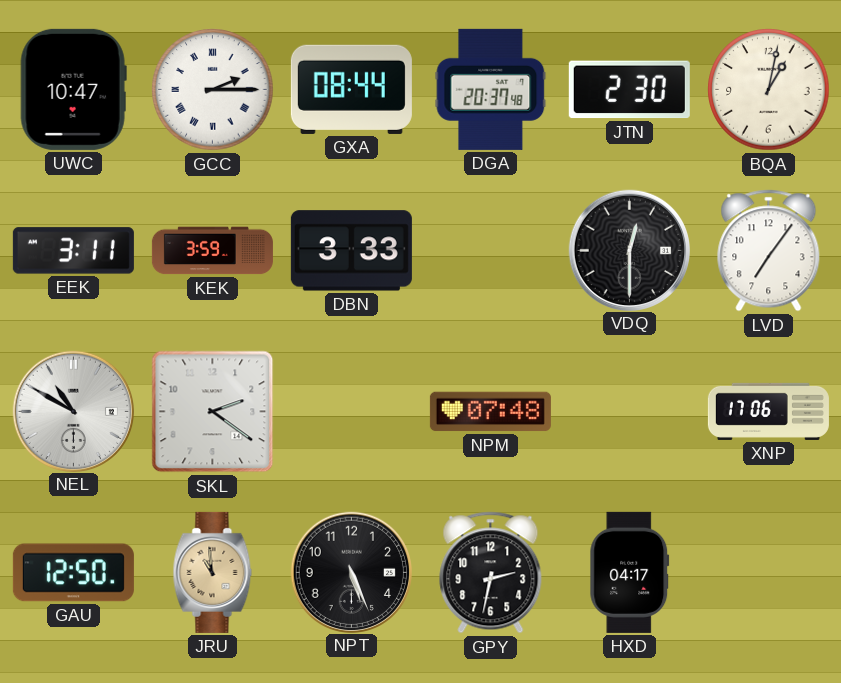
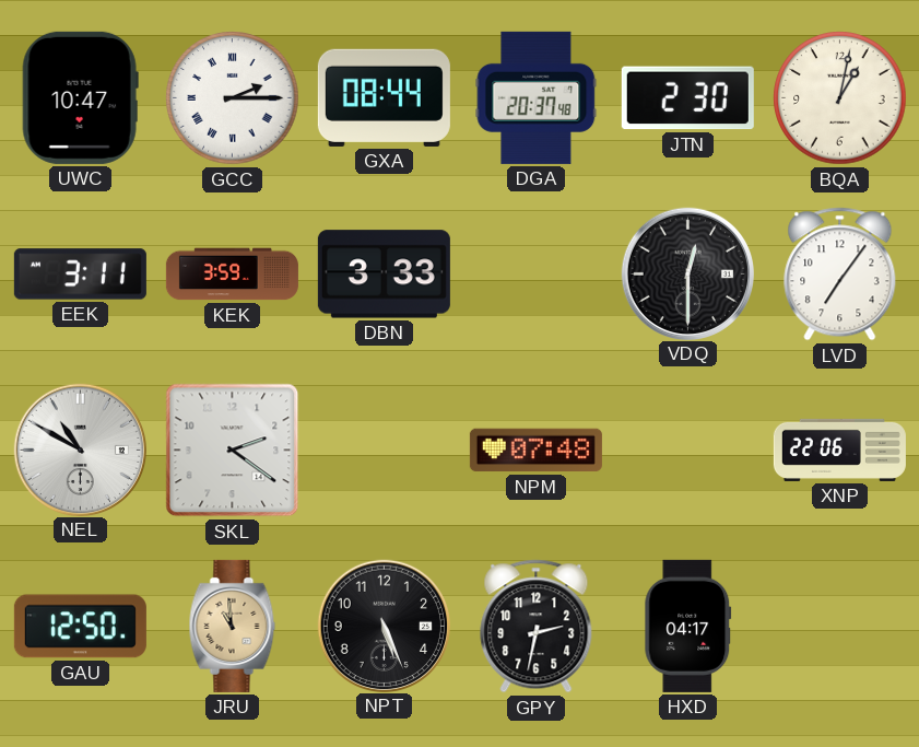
XNP: 17:06 -> 22:06
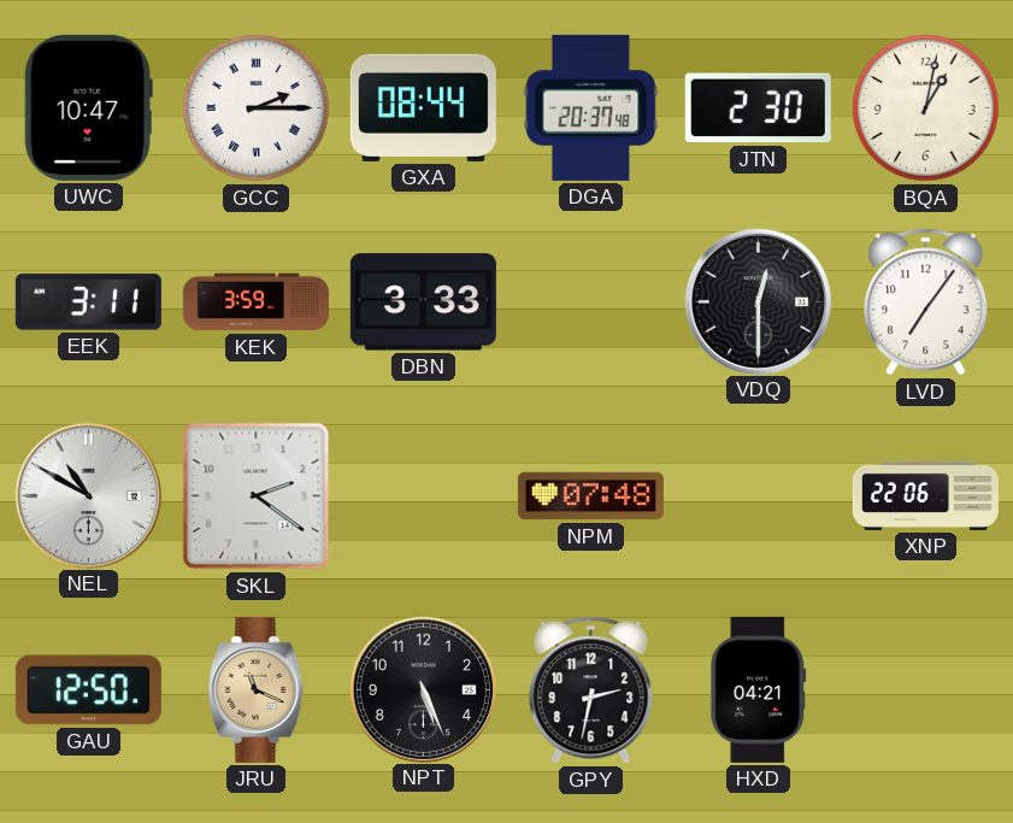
JRU: 10:59 -> 11:19
HXD: 04:17 -> 04:21
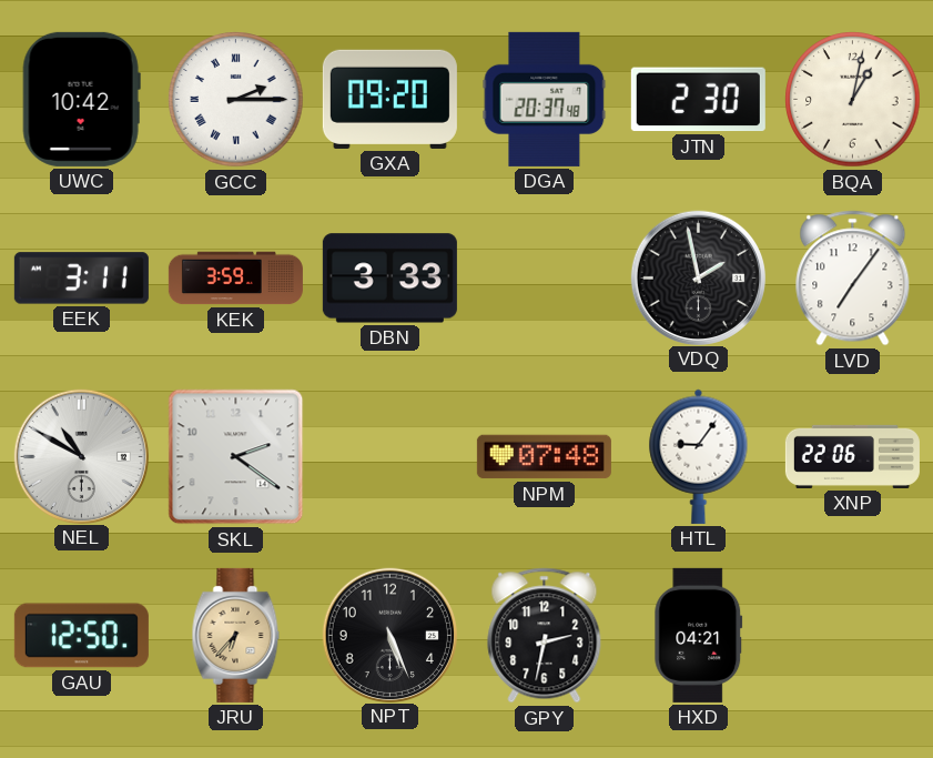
UWC: 10:47 -> 10:42
GXA: 08:44 -> 09:20
VDQ: 12:30 -> 1:58
HTL: none -> 9:06
JRU: 11:19 -> 6:37
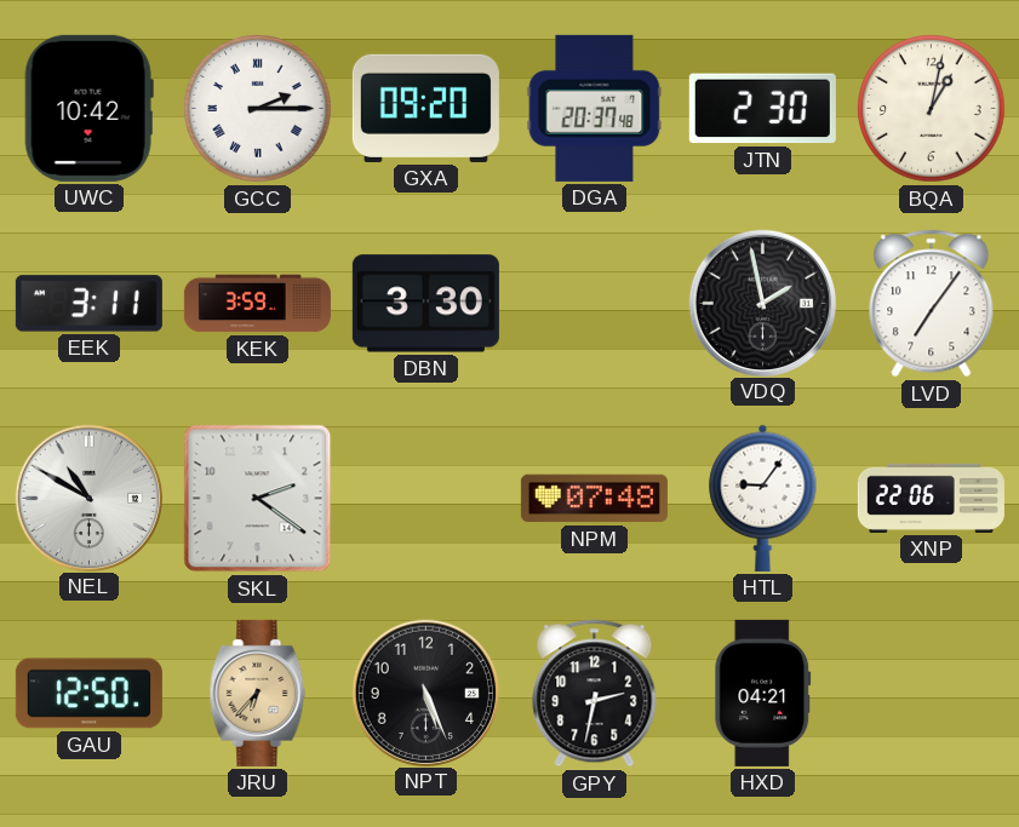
DBN: 3:33 -> 3:30
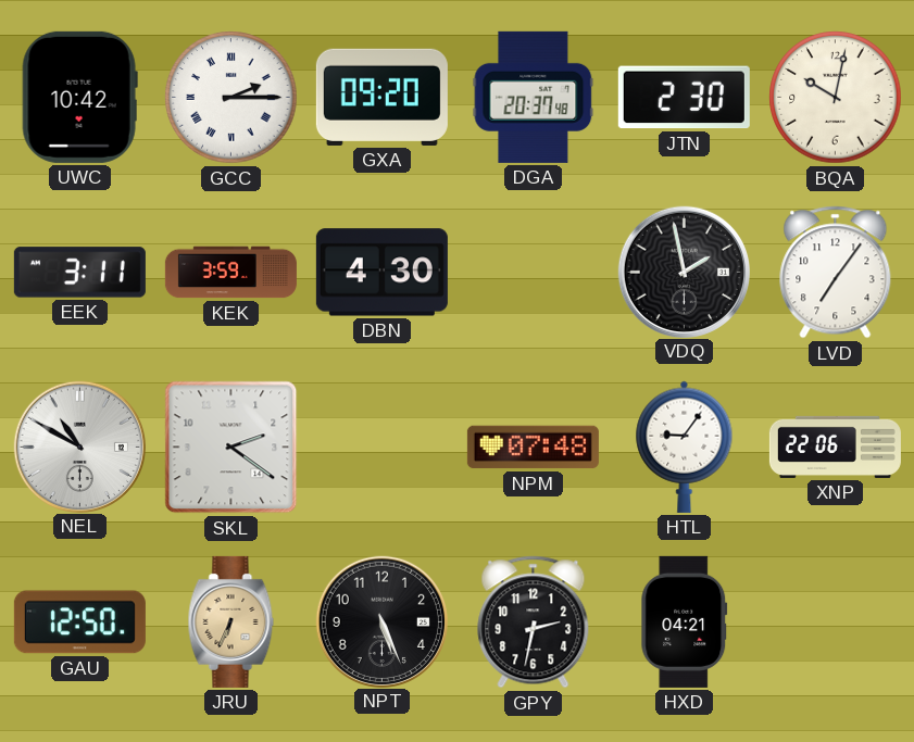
BQA: 1:02 -> 10:02
DBN: 3:30 -> 4:30
JRU: 6:37 -> 6:34
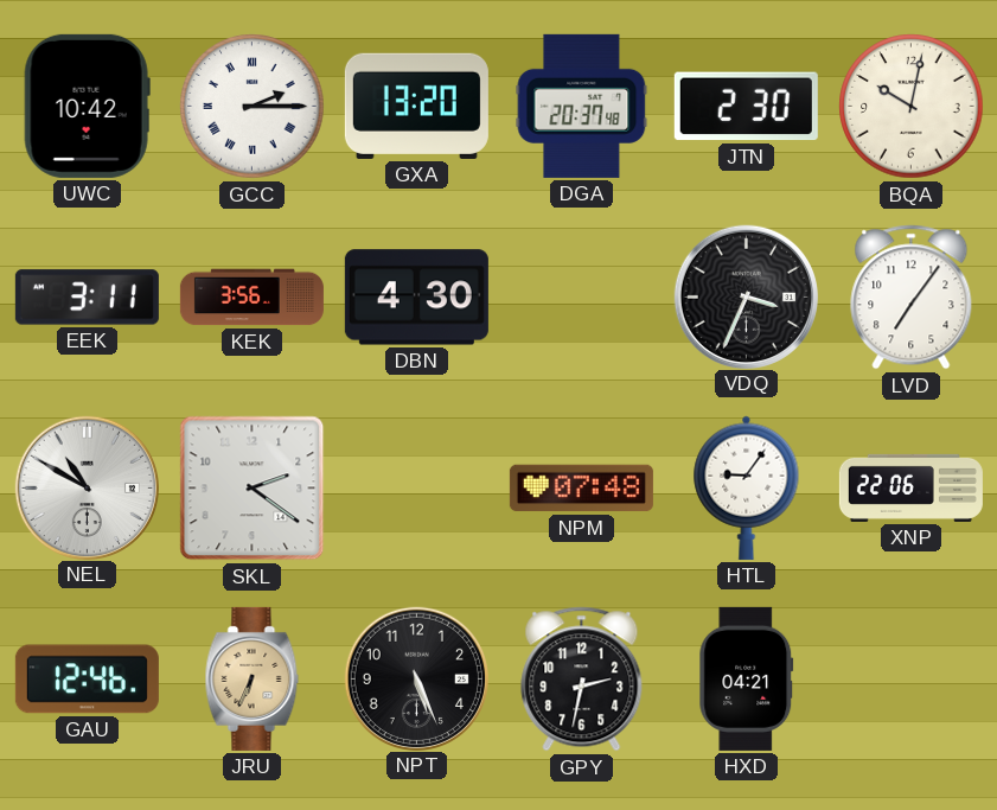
GXA: 09:20 -> 13:20
KEK: 3:59 -> 3:56
VDQ: 1:58 -> 3:34
GAU: 12:50 -> 12:46
